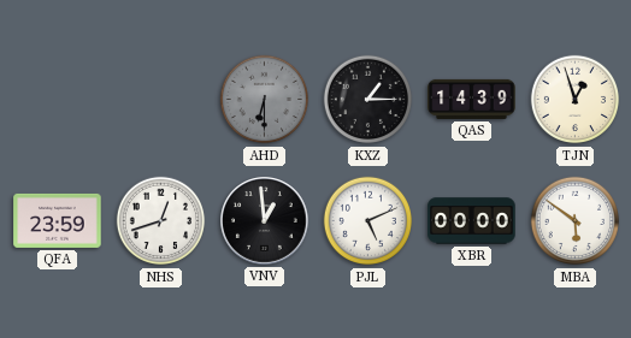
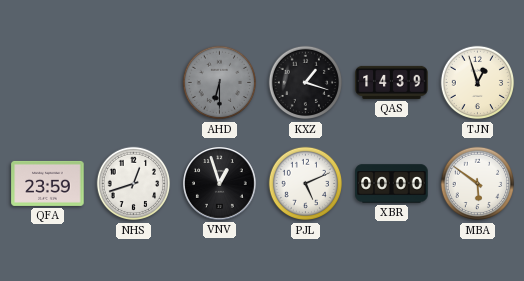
KXZ: 1:15 -> 1:18
VNV: 12:59 -> 12:57
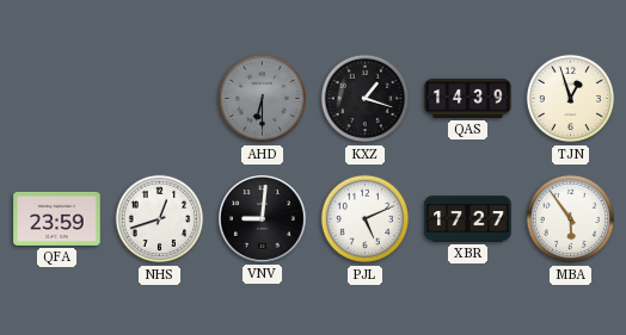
VNV: 12:57 -> 9:01
XBR: 00:00 -> 17:27
MBA: 5:51 -> 5:54
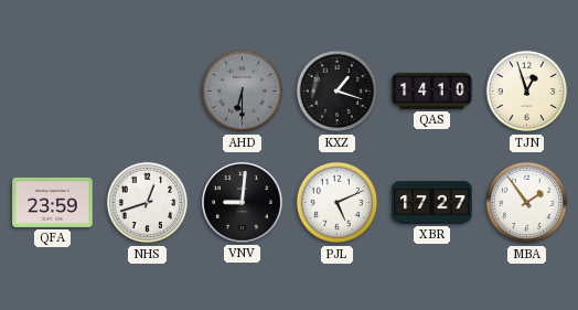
QAS: 14:39 -> 14:10
MBA: 5:54 -> 1:54
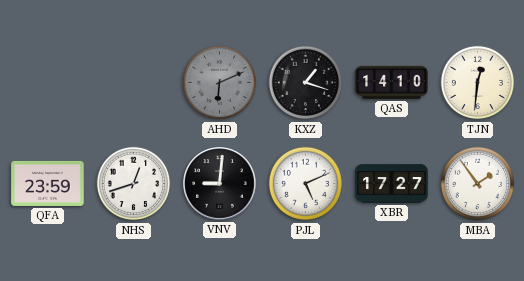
AHD: 6:30 -> 6:11
TJN: 12:57 -> 12:31
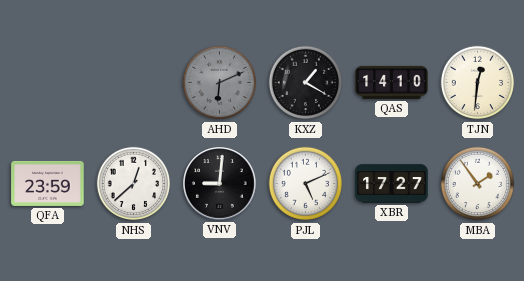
KXZ: 1:18 -> 1:20
NHS: 12:42 -> 12:38
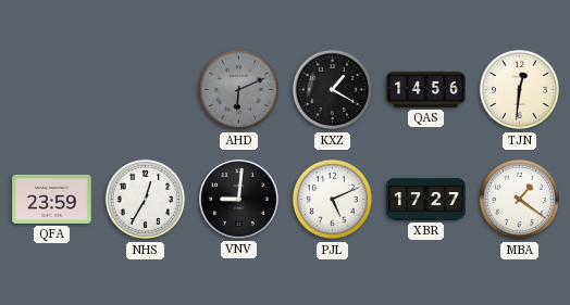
QAS: 14:10 -> 14:56
NHS: 12:38 -> 12:35
MBA: 1:54 -> 1:21
